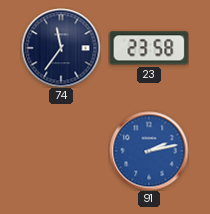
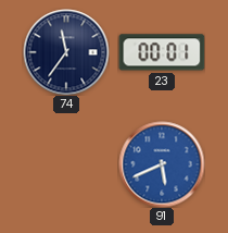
23: 23:58 -> 00:01
91: 2:13 -> 5:41
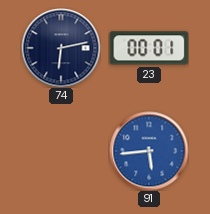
74: 11:36 -> 6:13
91: 5:41 -> 5:44
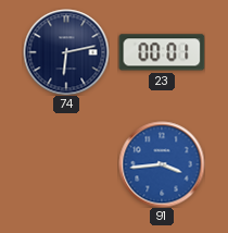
91: 5:44 -> 3:44
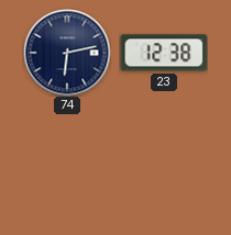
23: 00:01 -> 12:38
91: 3:44 -> none
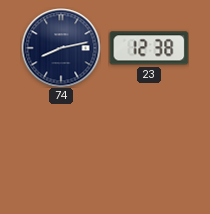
74: 6:13 -> 8:13
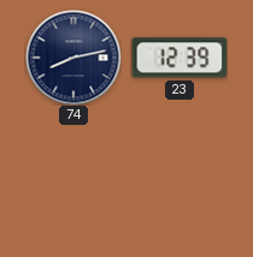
23: 12:38 -> 12:39
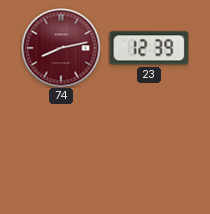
74 dial: navy -> burgundy
